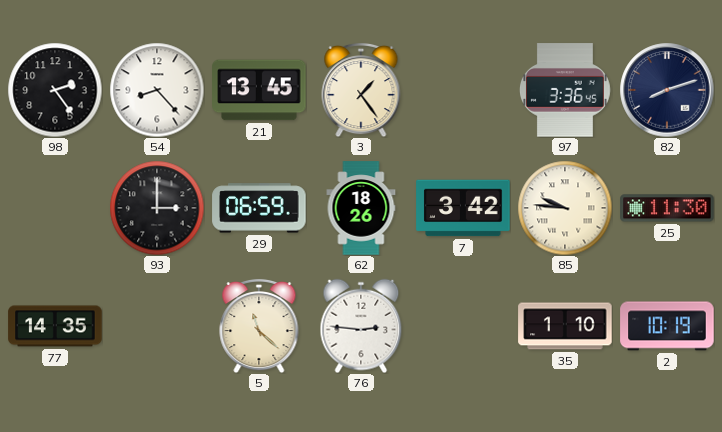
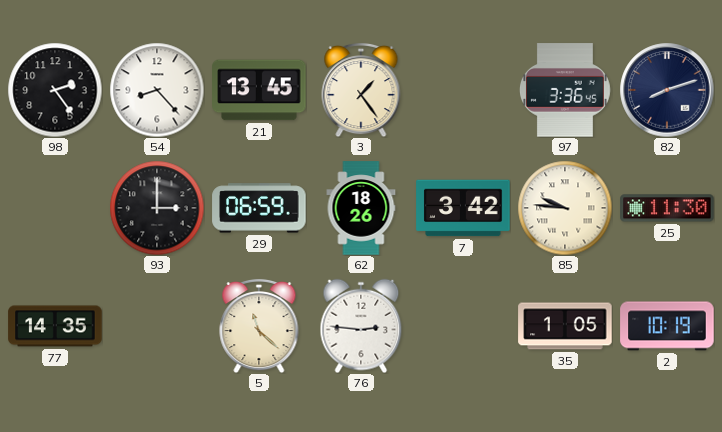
35: 1:10 -> 1:05
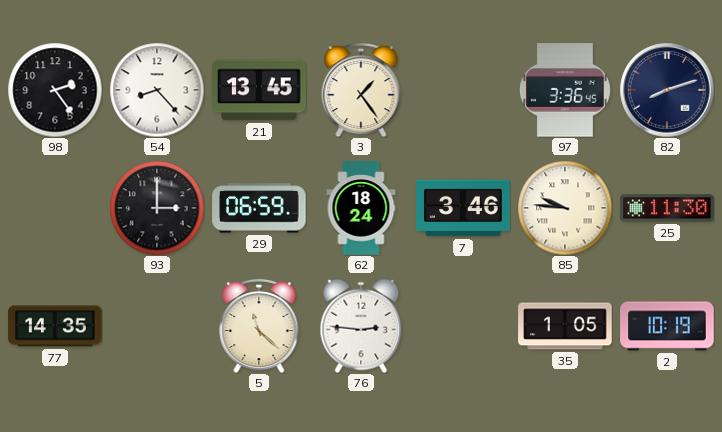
62: 18:26 -> 18:24
7: 3:42 -> 3:46
